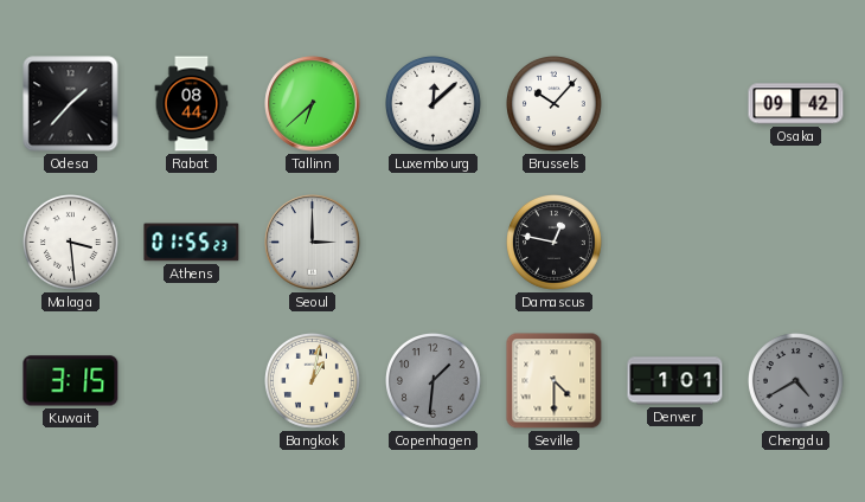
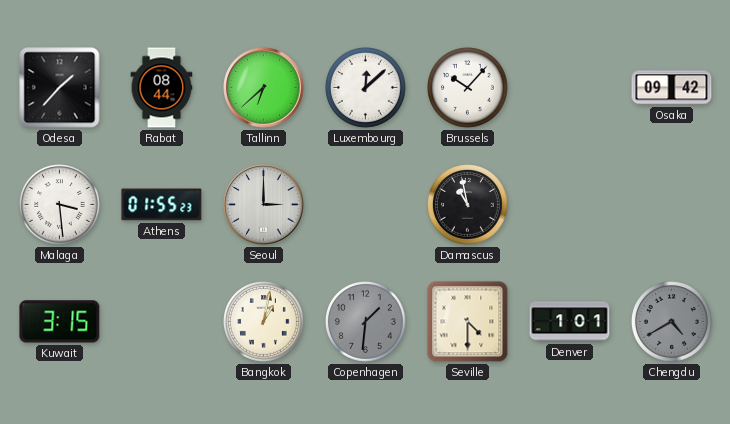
Damascus: 12:47 -> 10:58
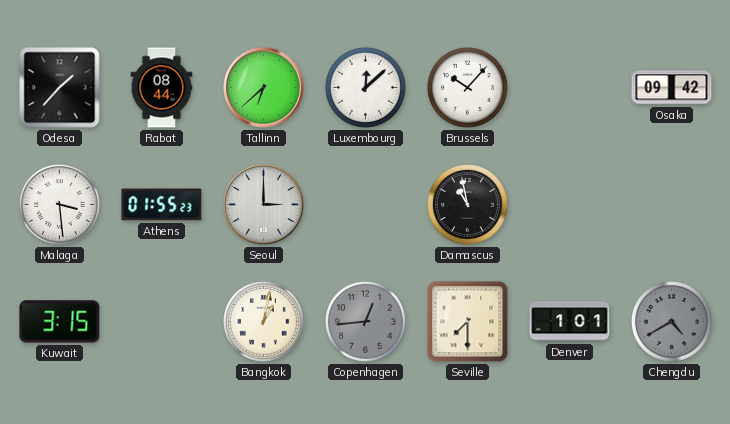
Copenhagen: 1:31 -> 12:44
Seville: 4:30 -> 7:30
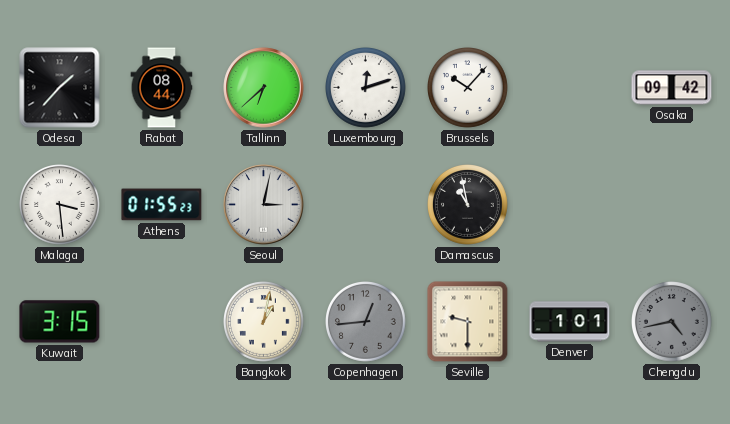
Luxembourg: 12:08 -> 12:12
Seoul: 3:00 -> 3:02
Seville: 7:30 -> 9:30
Chengdu: 4:40 -> 4:43
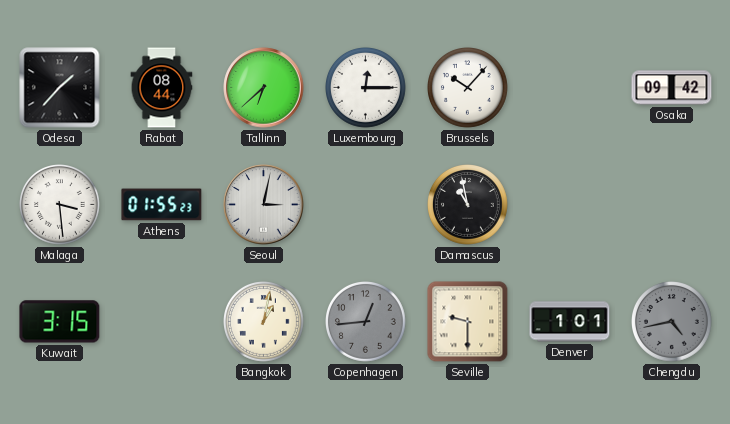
Luxembourg: 12:12 -> 12:15
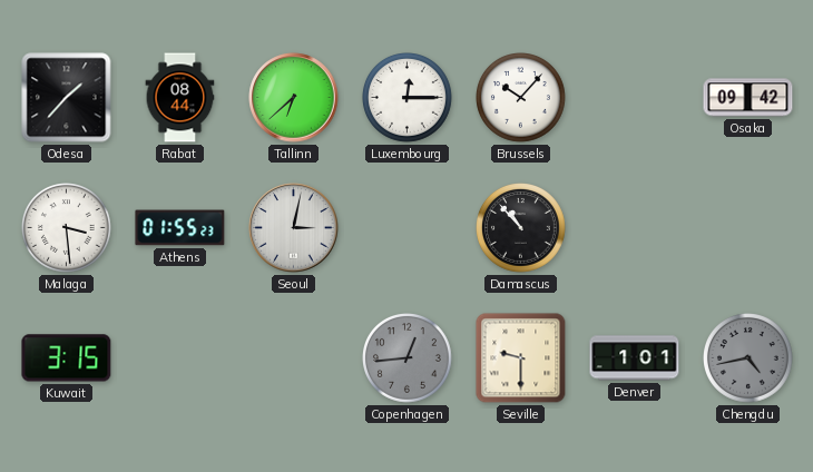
Damascus: 10:58 -> 10:53
Bangkok: 1:02 -> none
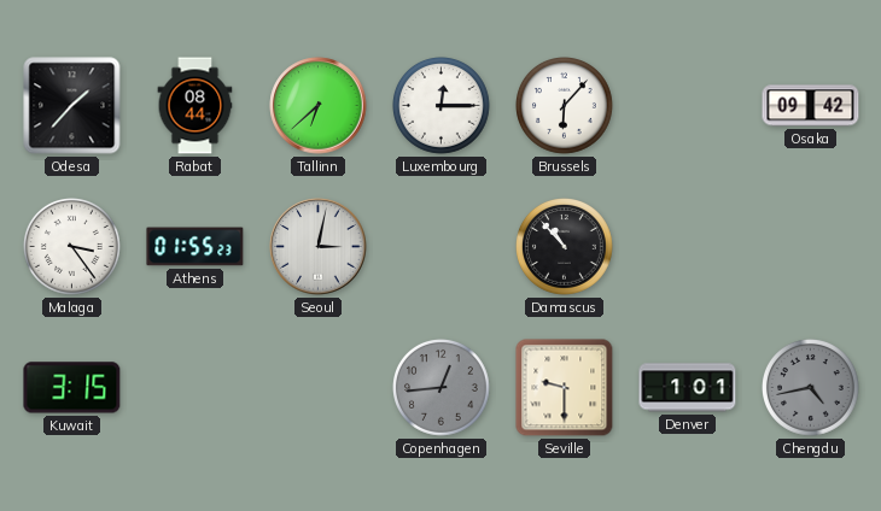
Brussels: 10:07 -> 6:07
Malaga: 3:29 -> 3:24
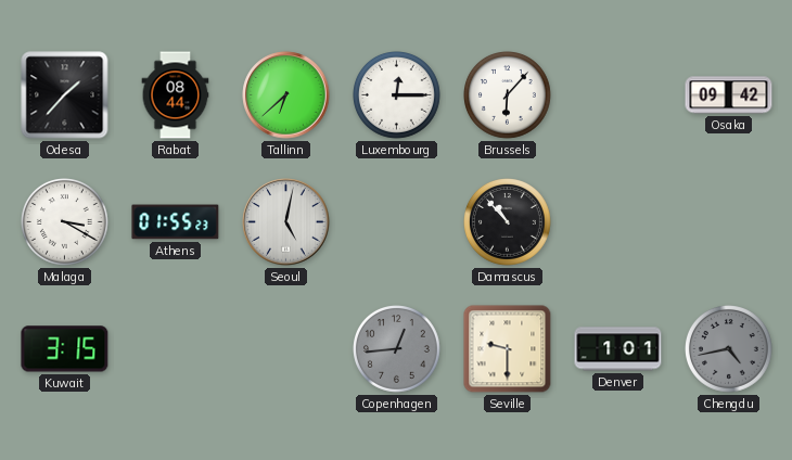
Malaga: 3:24 -> 3:20
Seoul: 3:02 -> 5:02
